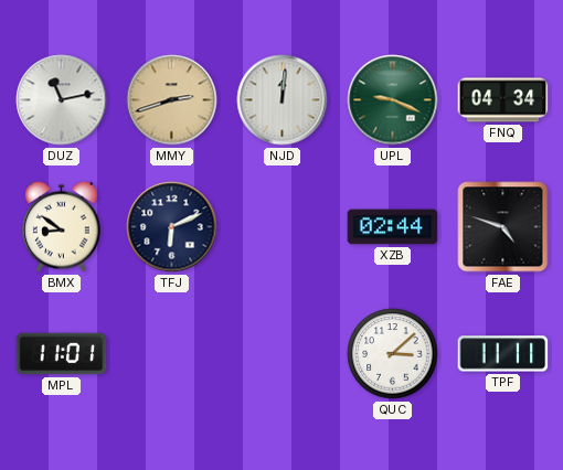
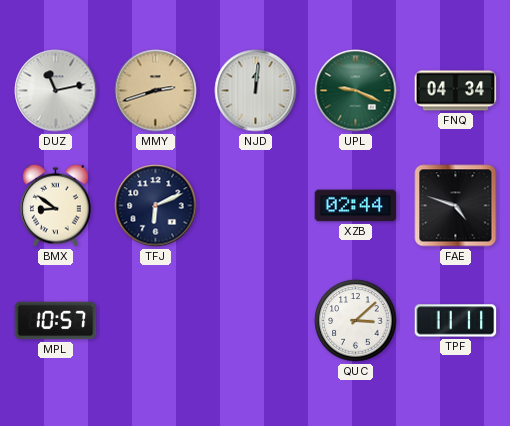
MPL: 11:01 -> 10:57
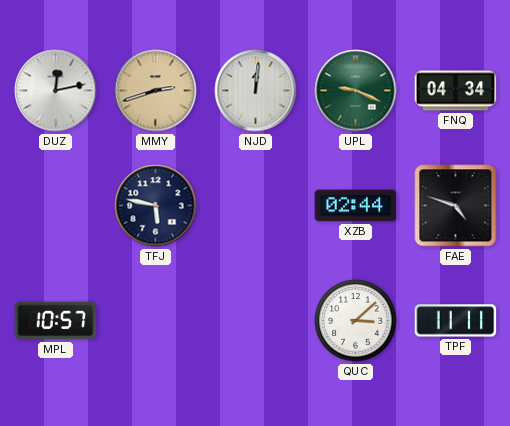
DUZ: 11:13 -> 12:13
BMX: 8:51 -> none
TFJ: 6:11 -> 5:47
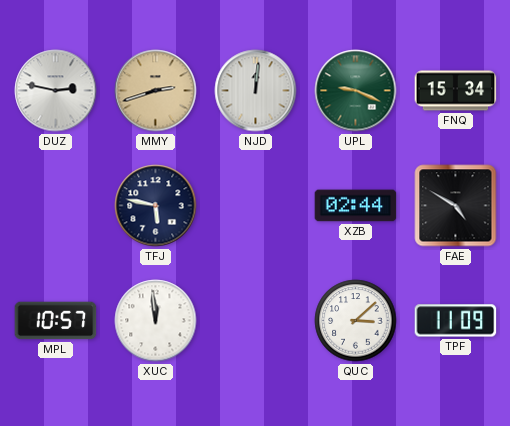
DUZ: 12:13 -> 2:47
FNQ: 04:34 -> 15:34
FAE: 4:48 -> 4:50
XUC: none -> 11:59
TPF: 11:11 -> 11:09
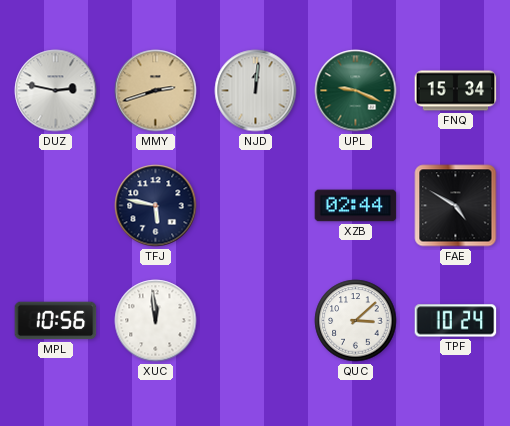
MPL: 10:57 -> 10:56
TPF: 11:09 -> 10:24
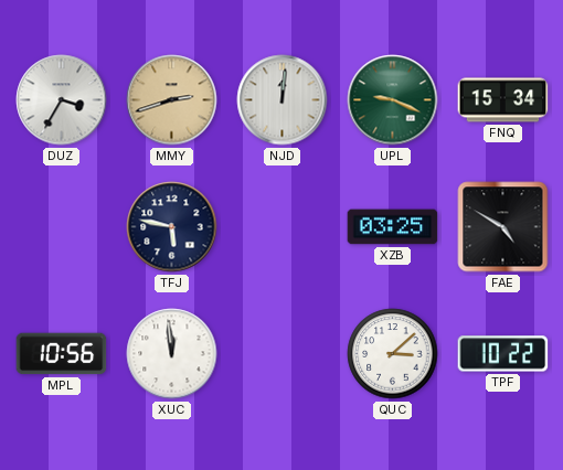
DUZ: 2:47 -> 3:35
XZB: 02:44 -> 03:25
TPF: 10:24 -> 10:22
